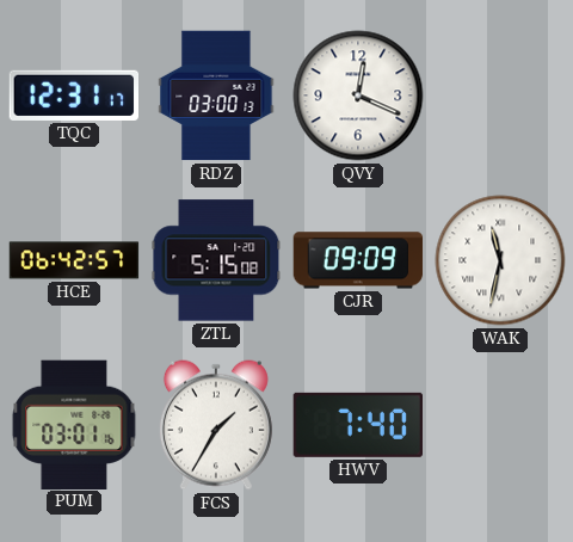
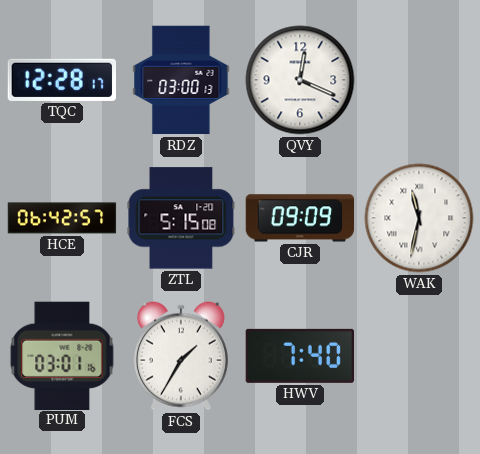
TQC: 12:31 -> 12:28
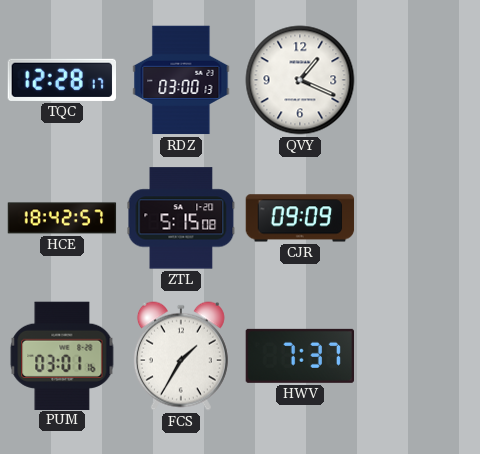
QVY: 12:19 -> 1:19
HCE: 06:42 -> 18:42
WAK: 11:32 -> none
HWV: 7:40 -> 7:37
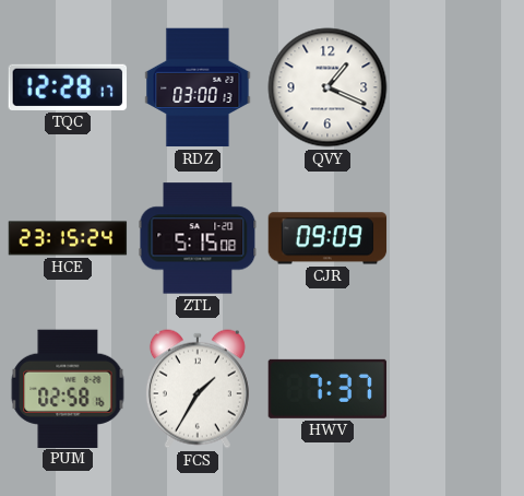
HCE: 18:42 -> 23:15
PUM: 03:01 -> 02:58
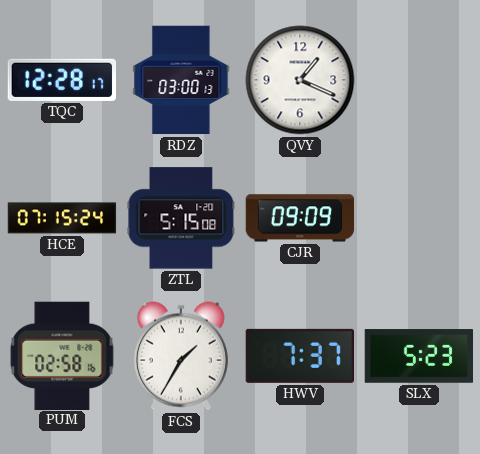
HCE: 23:15 -> 07:15
SLX: none -> 5:23
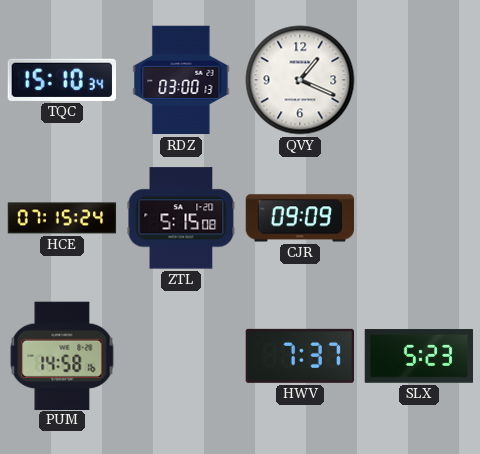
TQC: 12:28 -> 15:10
PUM: 02:58 -> 14:58
FCS: 1:35 -> none
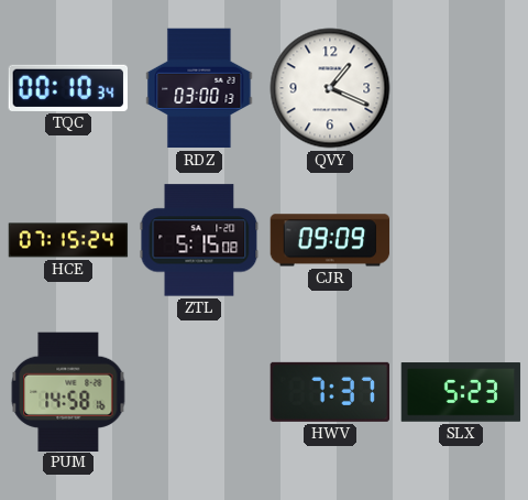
TQC: 15:10 -> 00:10
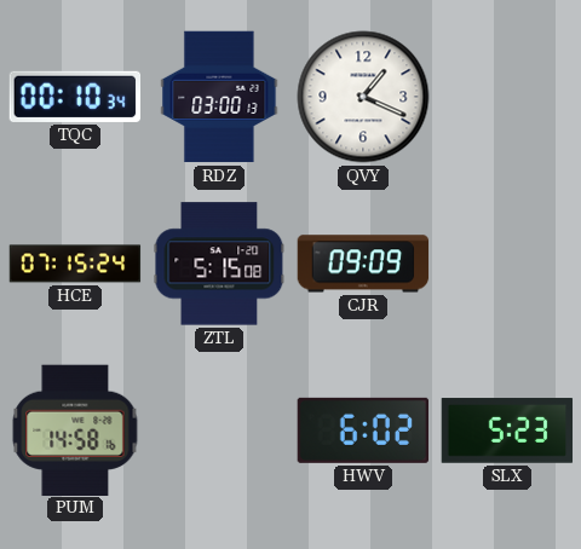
HWV: 7:37 -> 6:02
